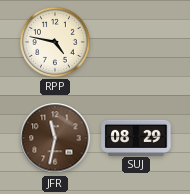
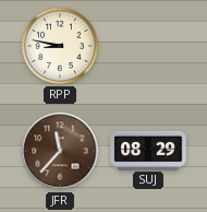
RPP: 4:47 -> 8:47
JFR: 11:32 -> 11:37
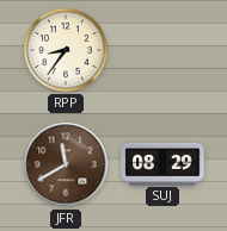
RPP: 8:47 -> 8:36
JFR: 11:37 -> 11:40
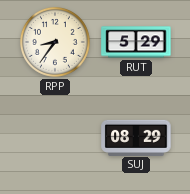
RUT: none -> 5:29
JFR: 11:40 -> none
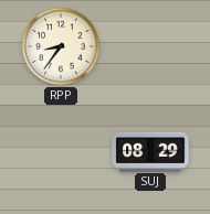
RUT: 5:29 -> none
